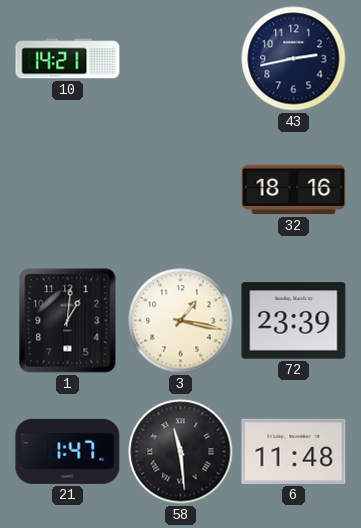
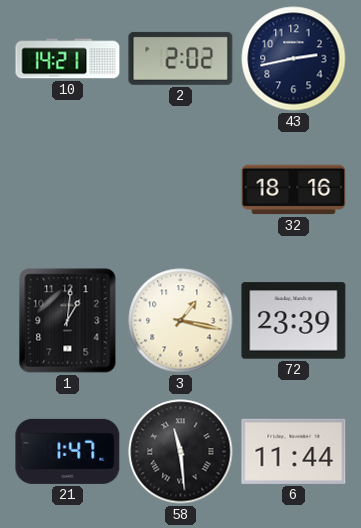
2: none -> 2:02
6: 11:48 -> 11:44
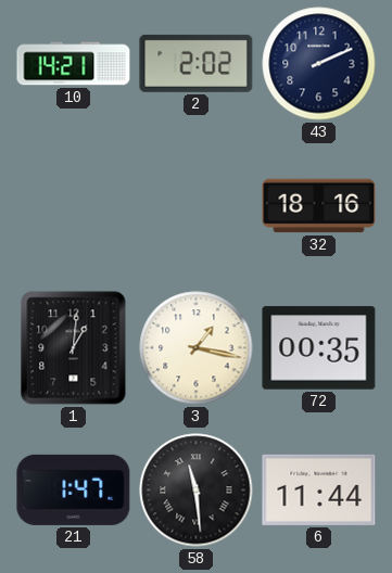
43: 2:43 -> 2:11
72: 23:39 -> 00:35
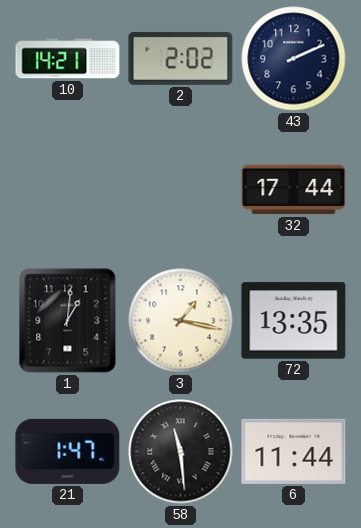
32: 18:16 -> 17:44
72: 00:35 -> 13:35
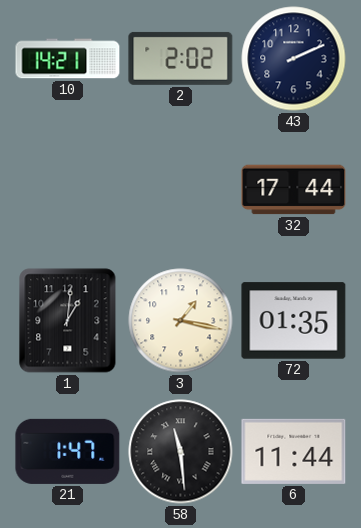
72: 13:35 -> 01:35
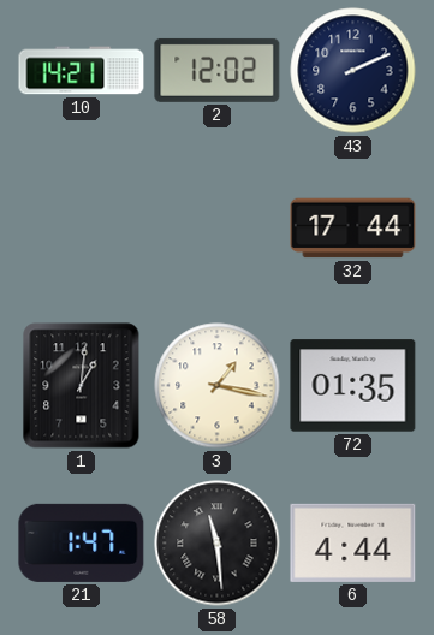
2: 2:02 -> 12:02
6: 11:44 -> 4:44
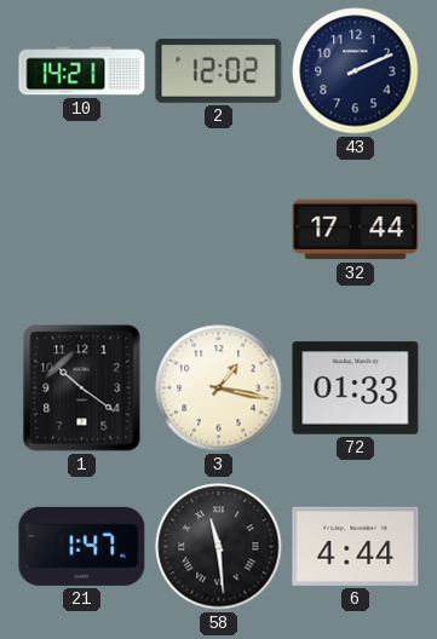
1: 1:01 -> 10:21
72: 01:35 -> 01:33
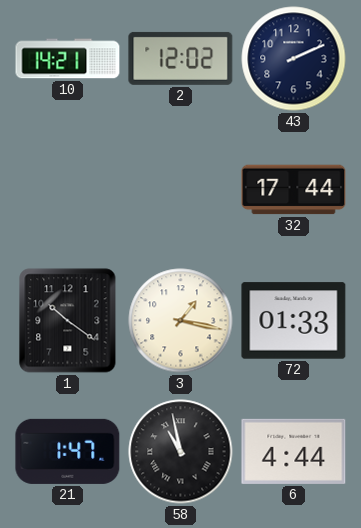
58: 11:29 -> 10:58
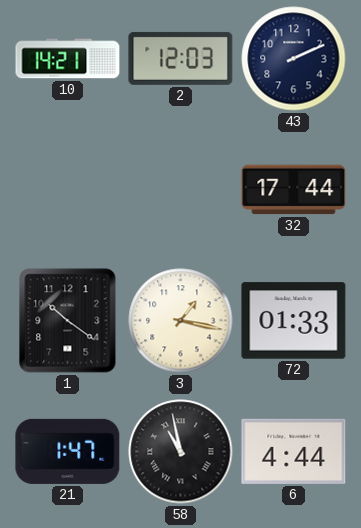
2: 12:02 -> 12:03
